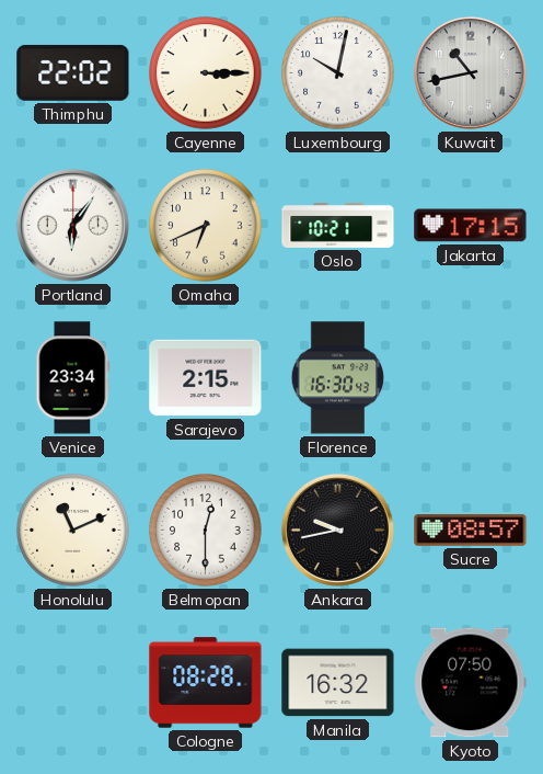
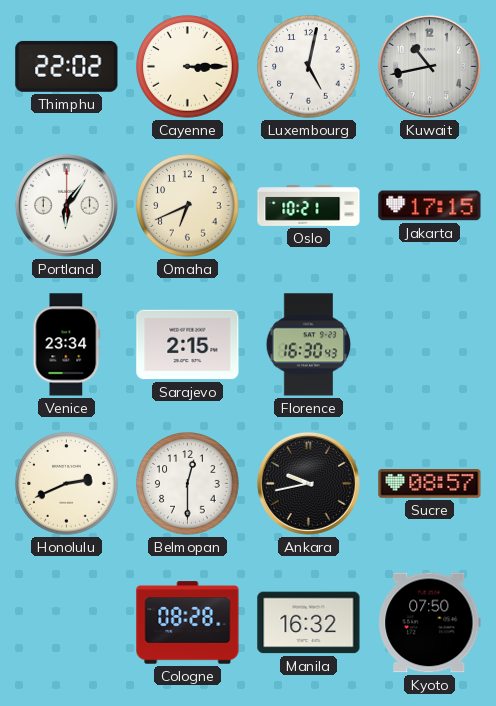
Luxembourg: 10:02 -> 5:02
Honolulu: 11:11 -> 2:41
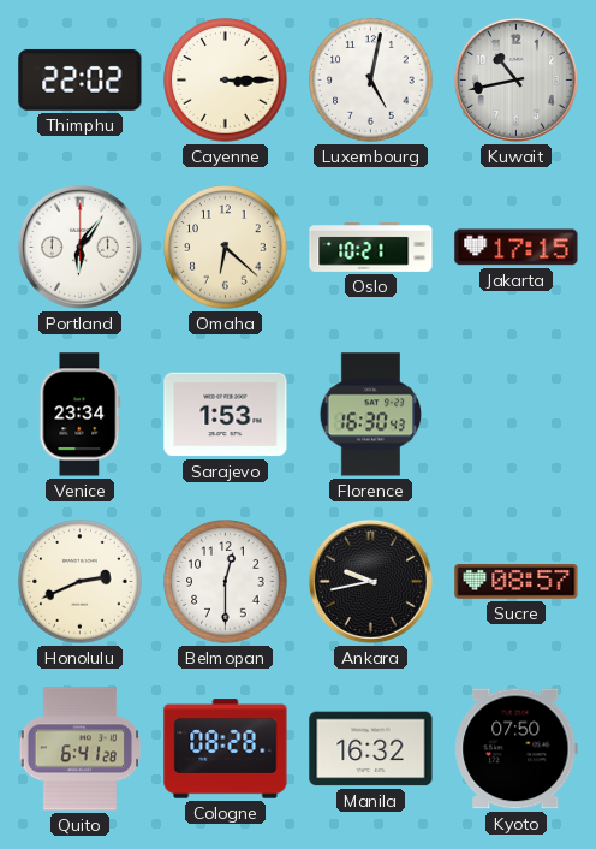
Omaha: 6:41 -> 6:22
Sarajevo: 2:15 -> 1:53
Quito: none -> 6:41
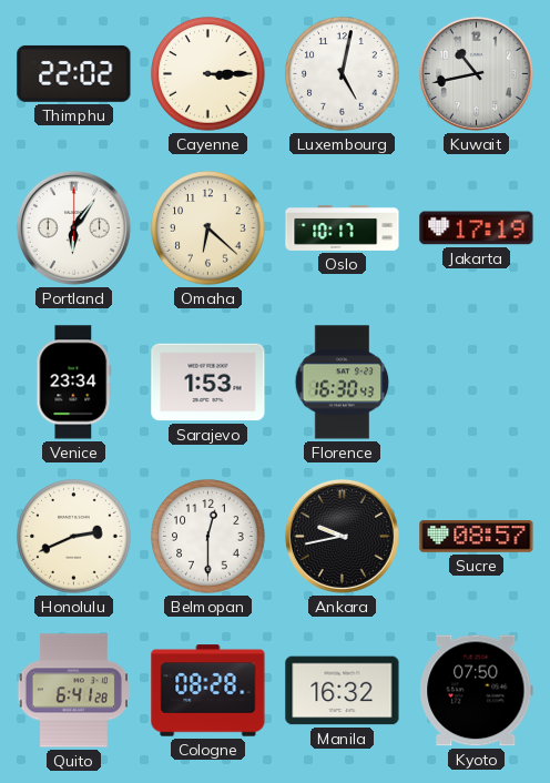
Oslo: 10:21 -> 10:17
Jakarta: 17:15 -> 17:19
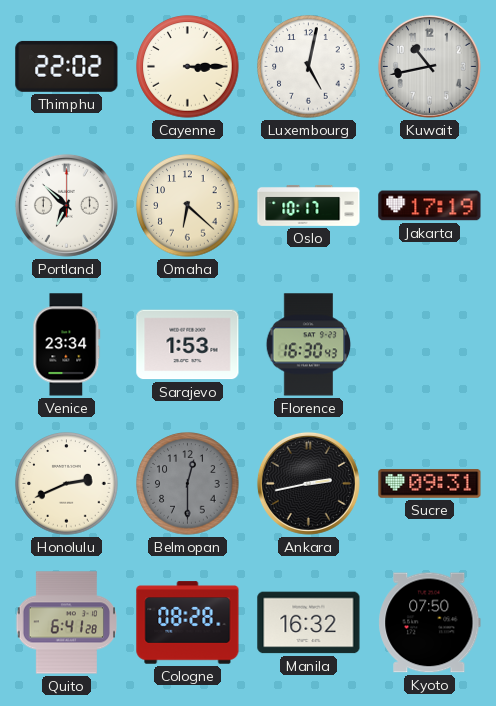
Portland: 6:06 -> 6:52
Belmopan dial: white -> grey
Ankara: 9:43 -> 2:43
Sucre: 08:57 -> 09:31
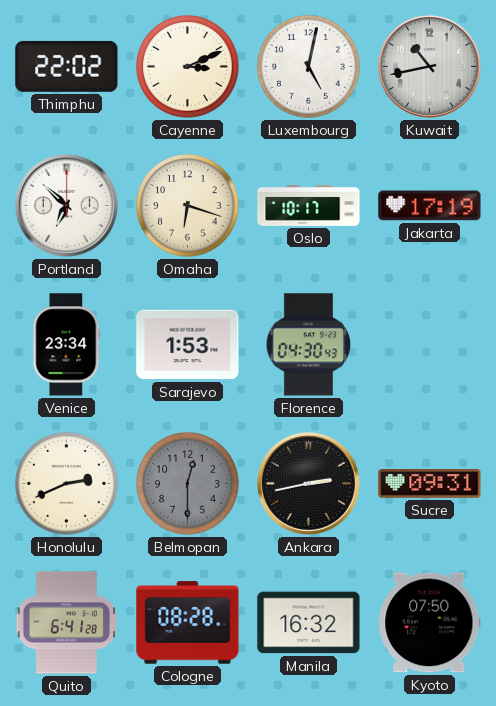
Cayenne: 3:15 -> 3:11
Omaha: 6:22 -> 6:18
Florence: 16:30 -> 04:30
